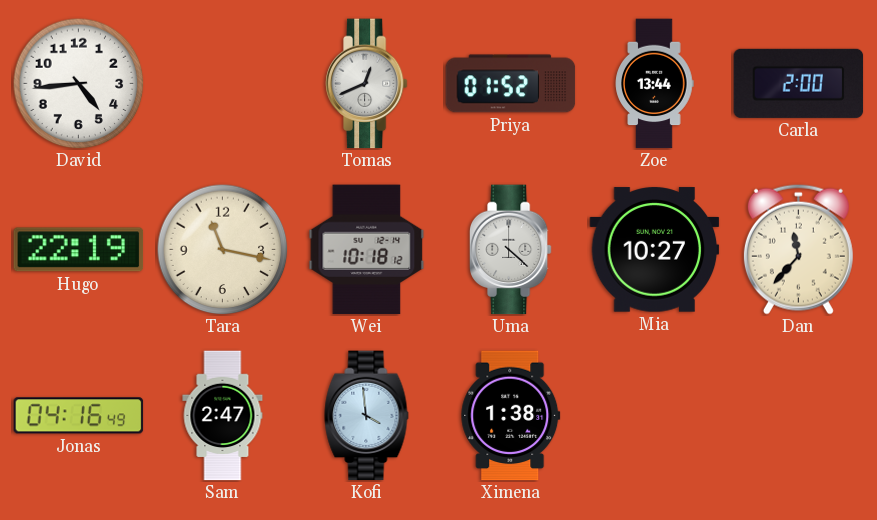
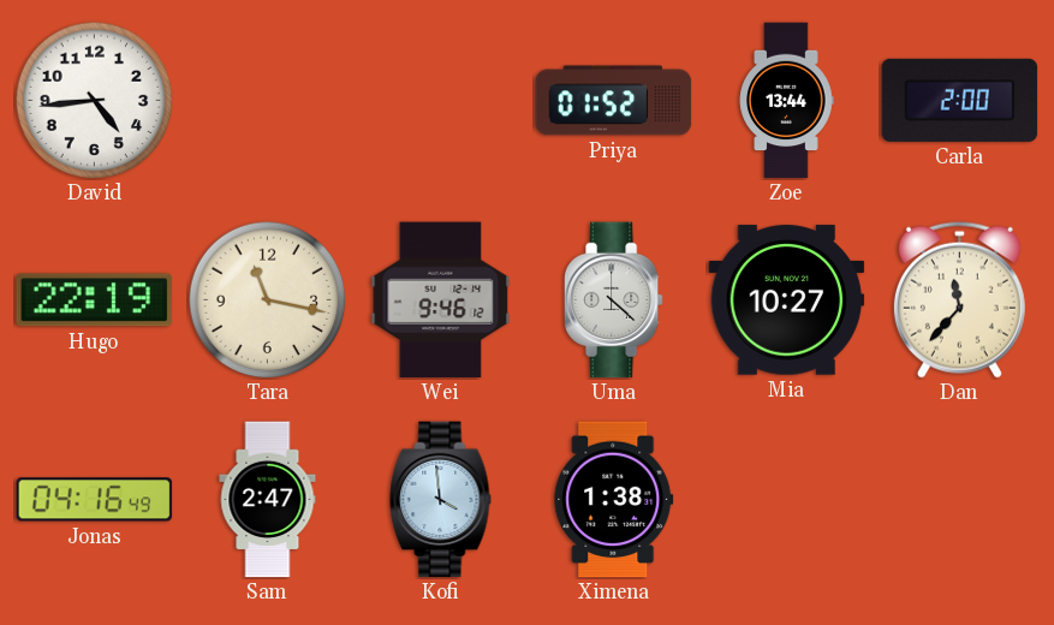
Tomas: 12:41 -> none
Wei: 10:18 -> 9:46
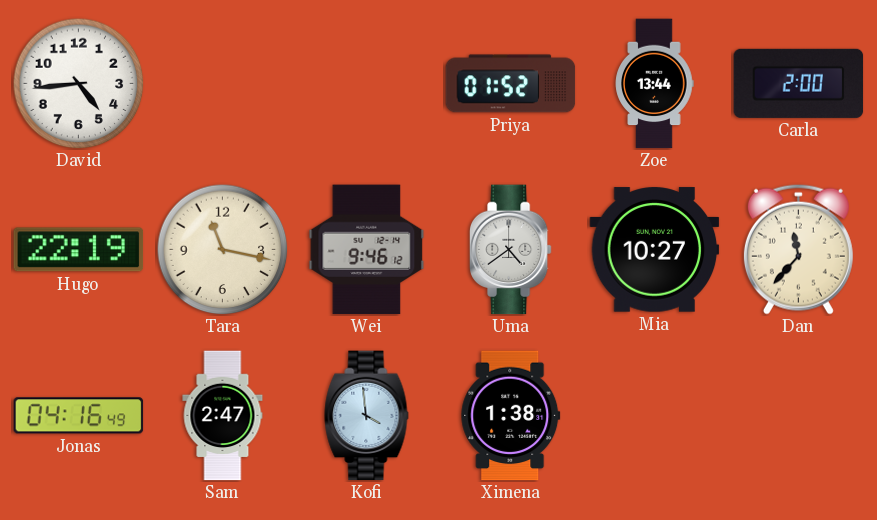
Uma: 4:22 -> 4:39
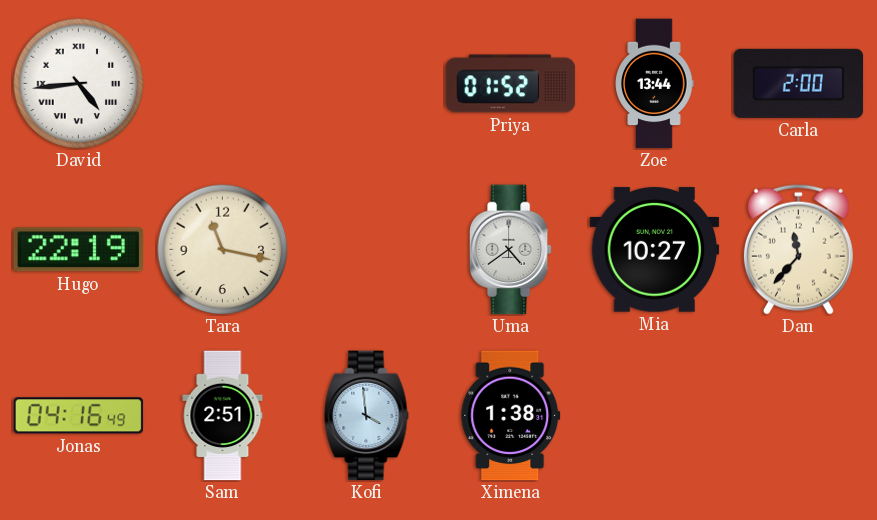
David numerals: Arabic -> Roman
Wei: 9:46 -> none
Sam: 2:47 -> 2:51
